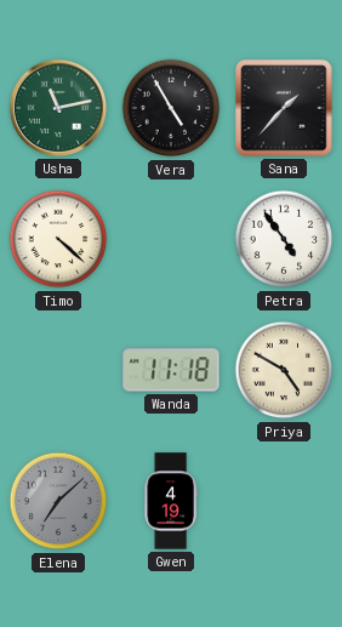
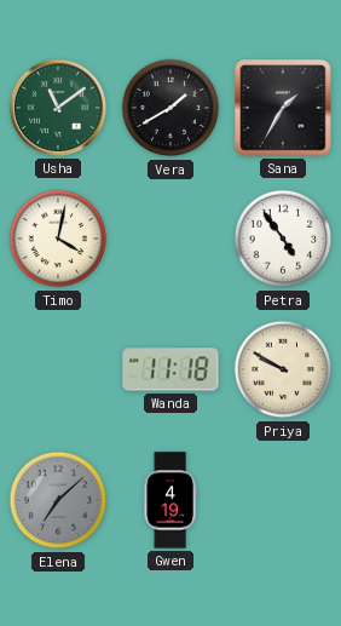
Usha: 11:13 -> 11:09
Vera: 4:55 -> 1:40
Sana: 1:37 -> 1:35
Timo: 4:22 -> 4:02
Priya: 4:50 -> 9:50
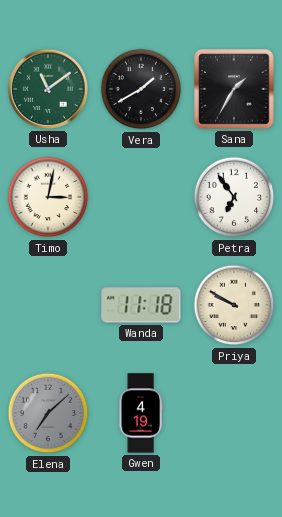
Timo: 4:02 -> 3:02
Petra: 4:54 -> 6:54
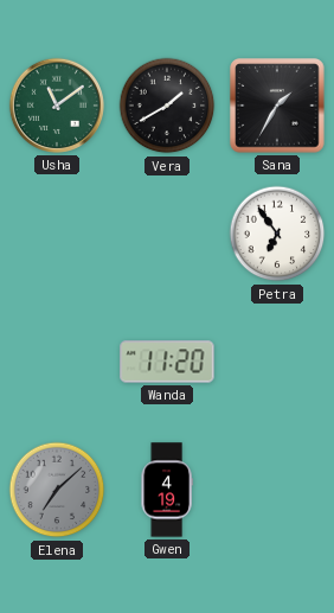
Timo: 3:02 -> none
Wanda: 11:18 -> 11:20
Priya: 9:50 -> none
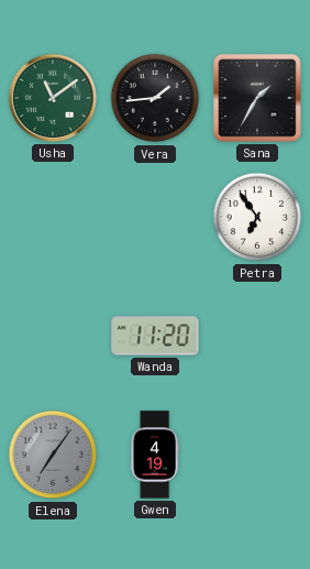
Vera: 1:40 -> 1:44
Elena: 7:08 -> 7:06
